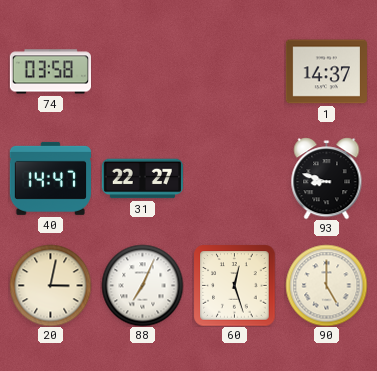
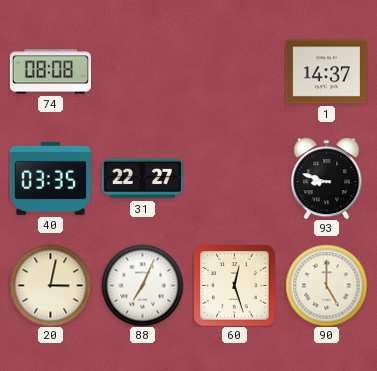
74: 03:58 -> 08:08
40: 14:47 -> 03:35
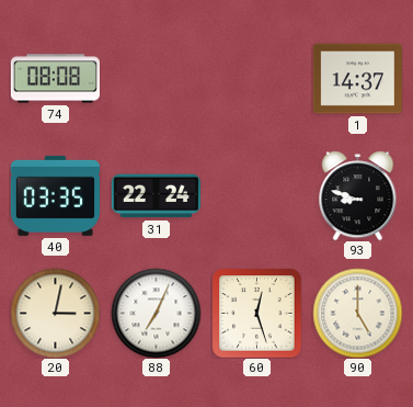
31: 22:27 -> 22:24
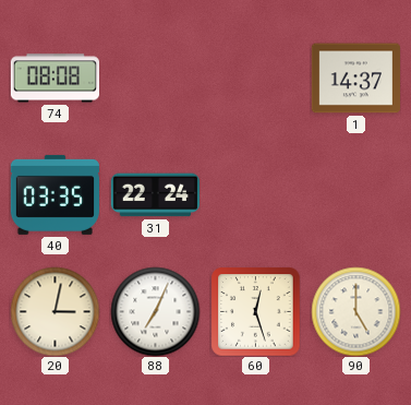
93: 8:48 -> none
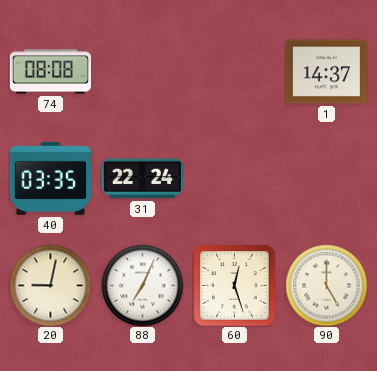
20: 3:02 -> 9:02
